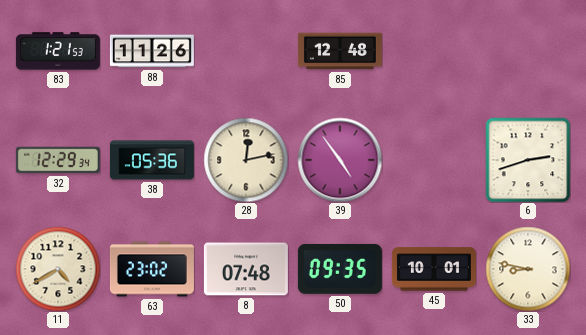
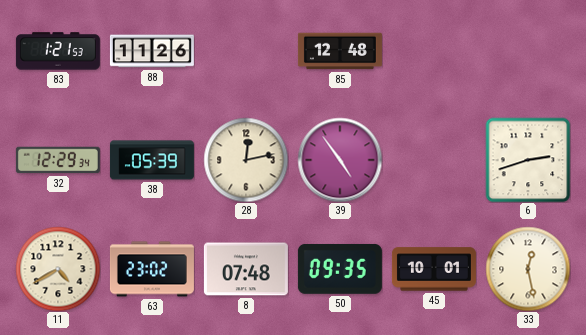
38: 05:36 -> 05:39
33: 8:47 -> 12:28
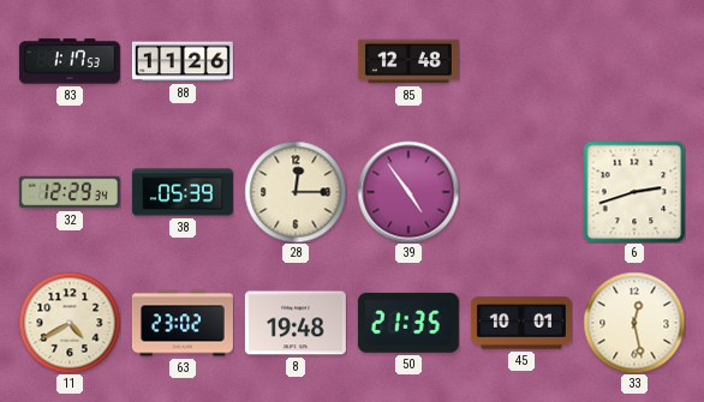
83: 1:21 -> 1:17
28: 12:13 -> 12:15
8: 07:48 -> 19:48
50: 09:35 -> 21:35
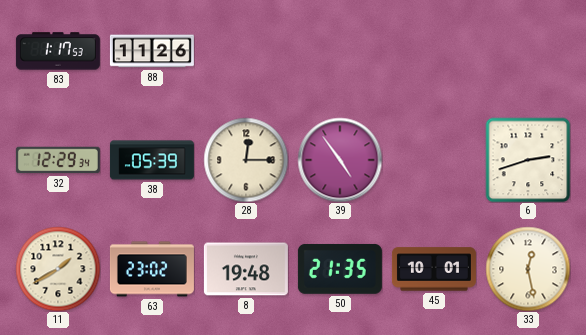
85: 12:48 -> none
11: 4:40 -> 1:40
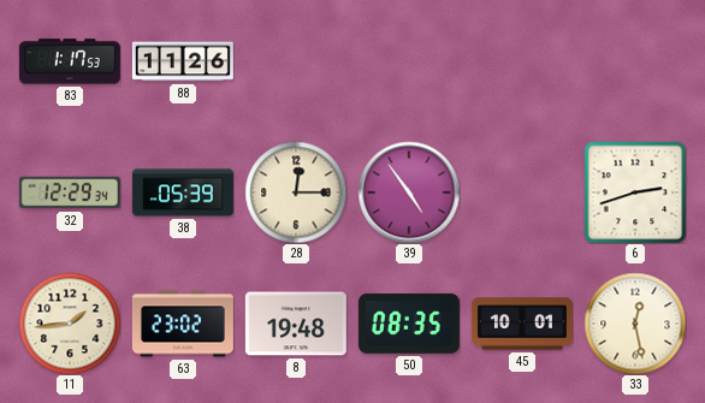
11: 1:40 -> 1:44
50: 21:35 -> 08:35
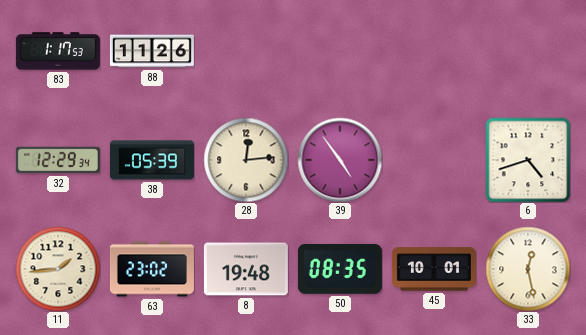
28: 12:15 -> 12:14
6: 2:42 -> 4:42
